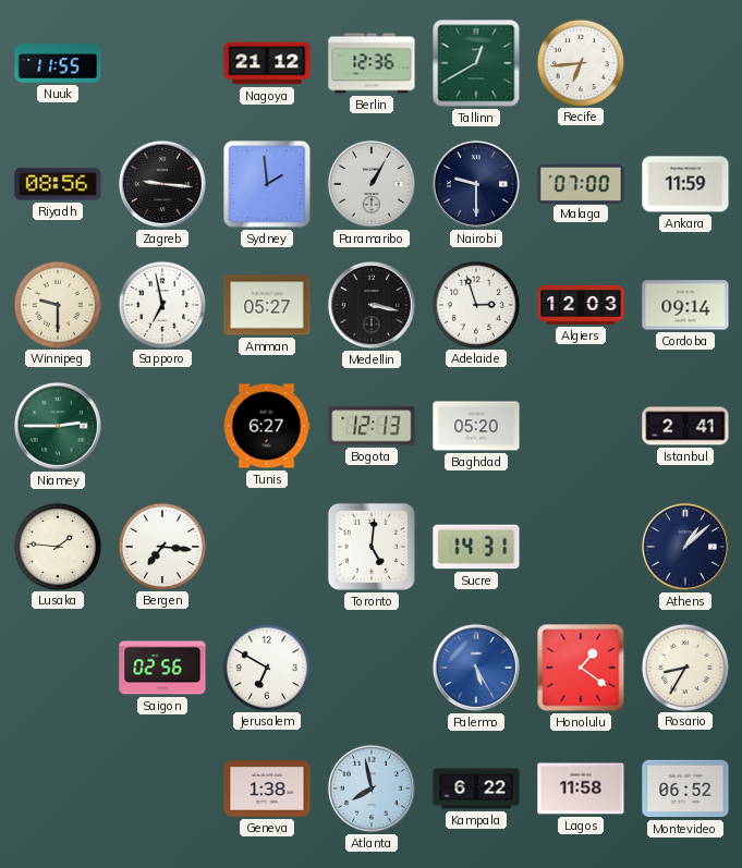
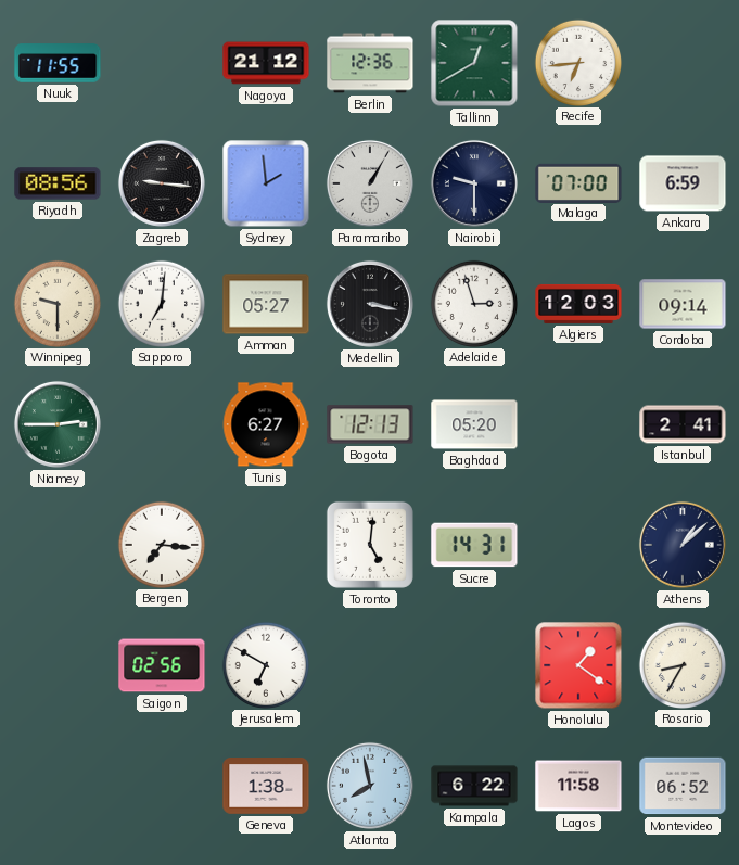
Ankara: 11:59 -> 6:59
Sapporo: 6:58 -> 7:01
Lusaka: 1:46 -> none
Palermo: 5:25 -> none
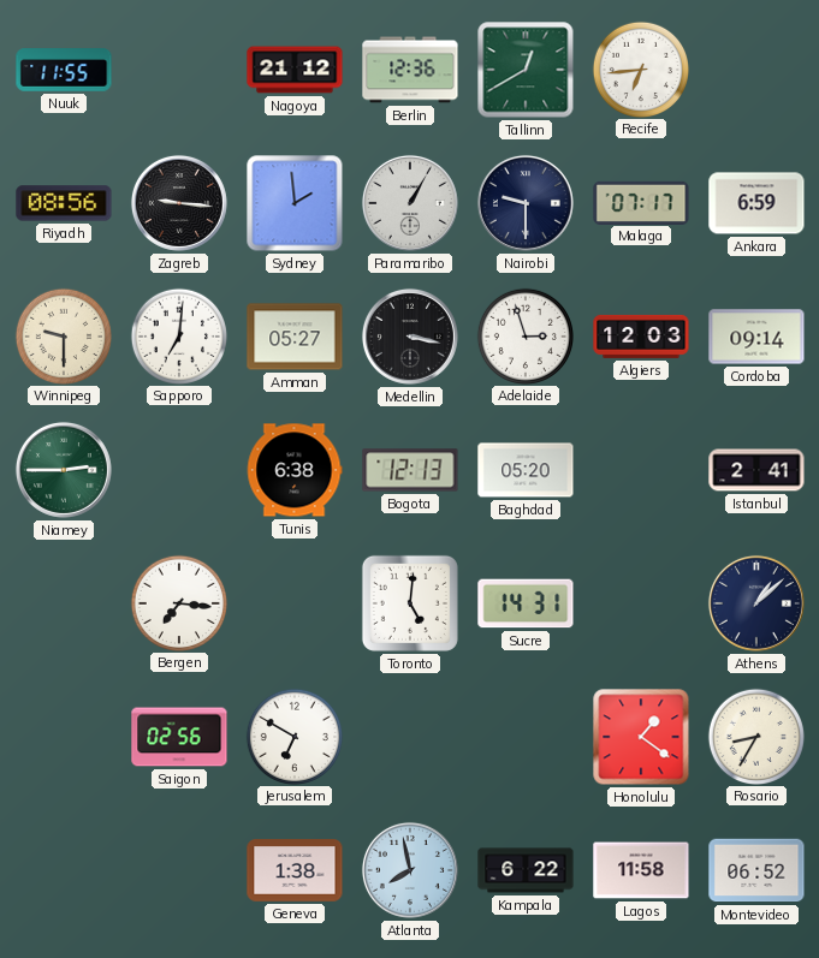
Malaga: 07:00 -> 07:17
Tunis: 6:27 -> 6:38
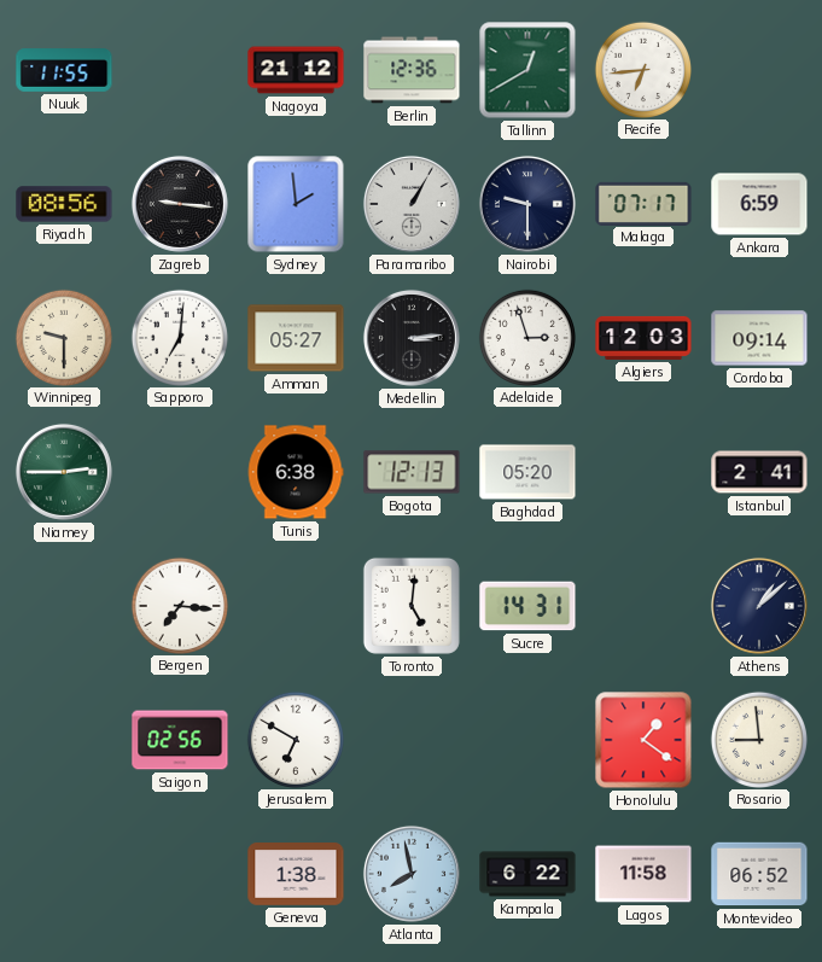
Medellin: 3:17 -> 3:14
Rosario: 8:35 -> 8:59
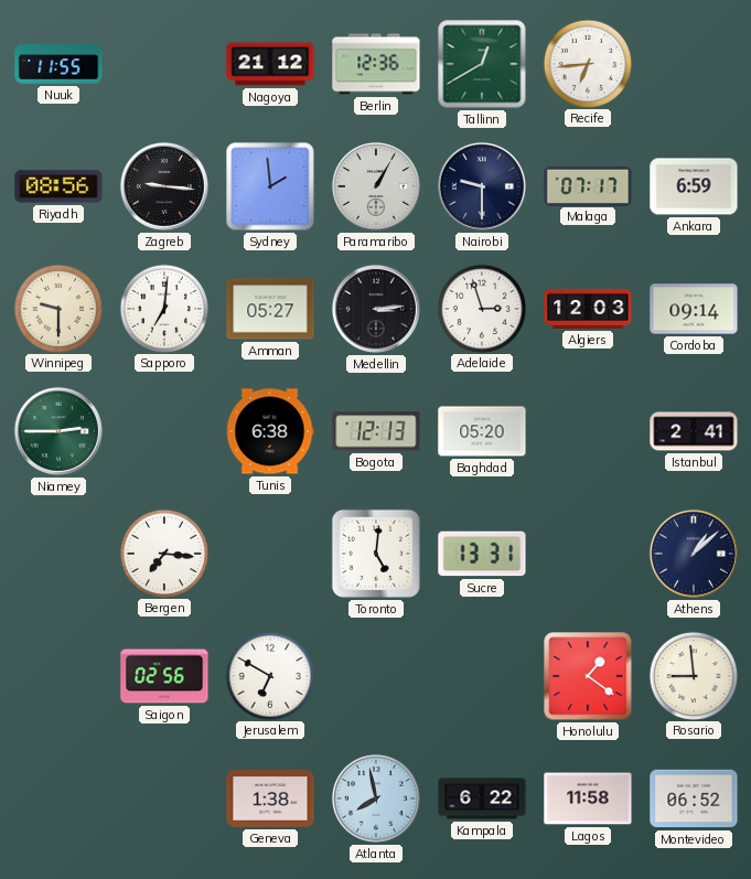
Sucre: 14:31 -> 13:31
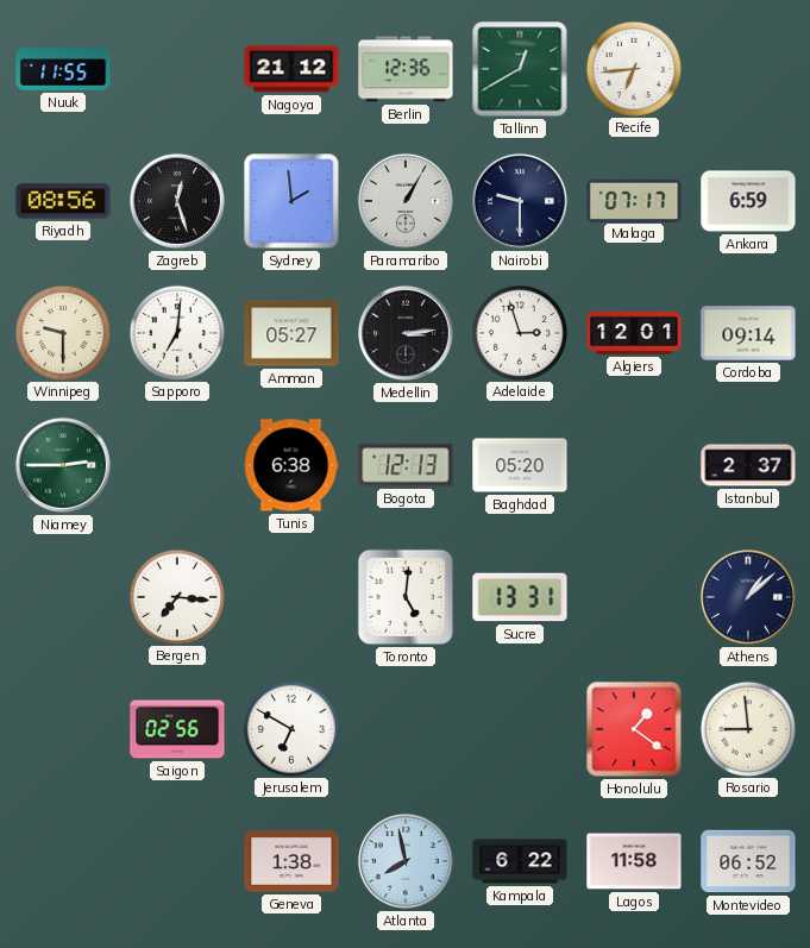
Zagreb: 9:16 -> 12:27
Algiers: 12:03 -> 12:01
Istanbul: 2:41 -> 2:37
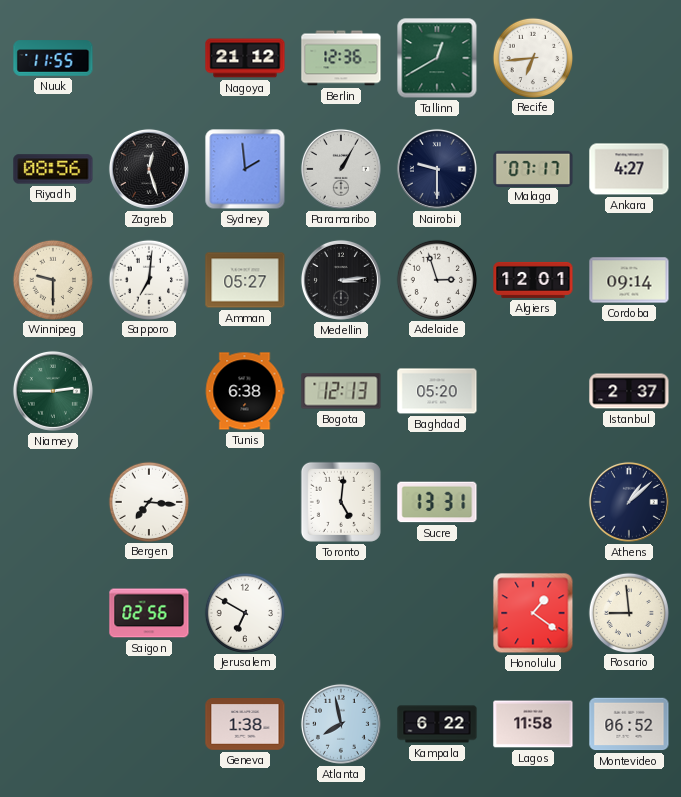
Ankara: 6:59 -> 4:27
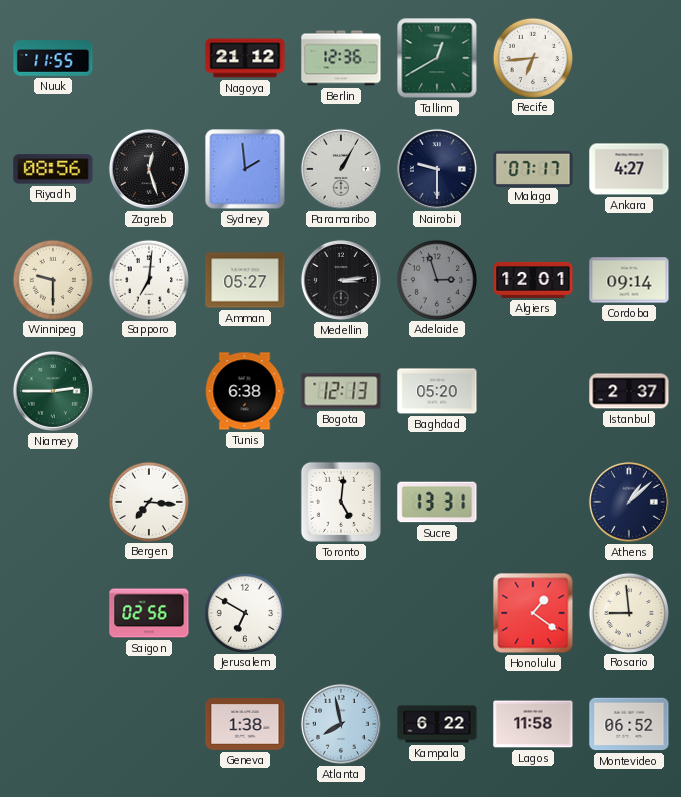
Adelaide dial: white -> grey
